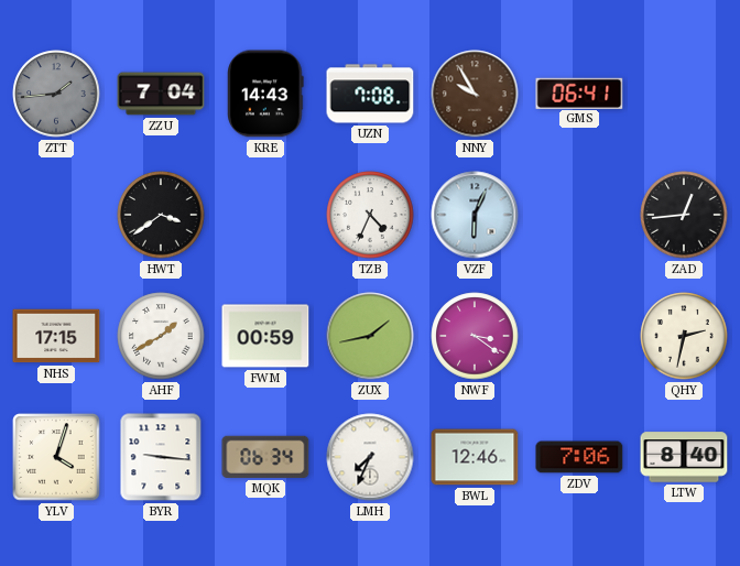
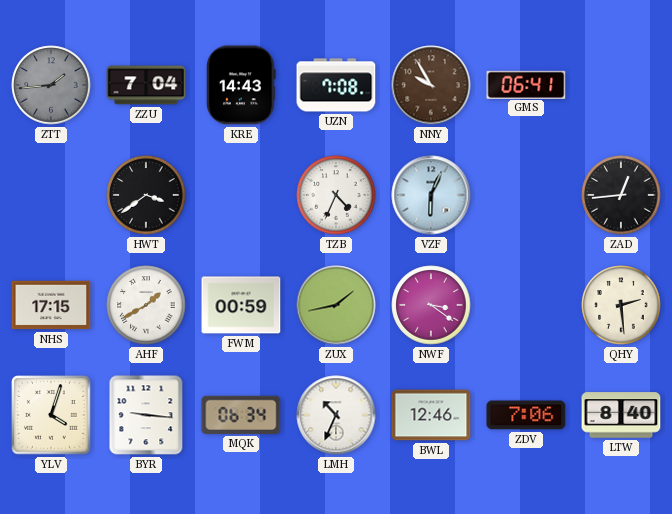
QHY: 2:32 -> 2:29
LMH: 7:34 -> 10:34
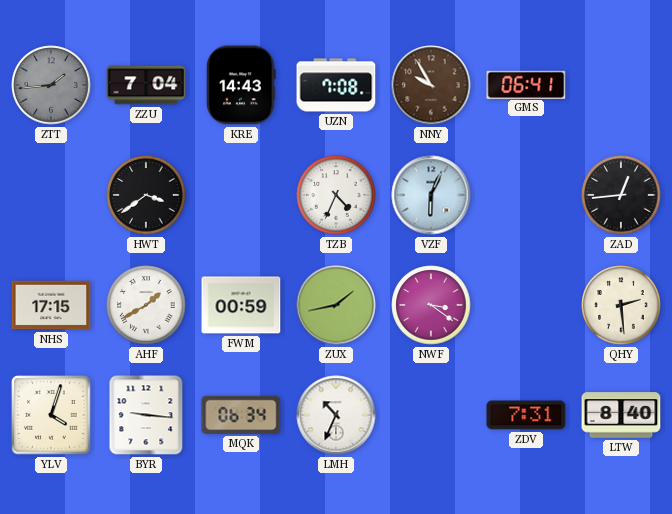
BWL: 12:46 -> none
ZDV: 7:06 -> 7:31
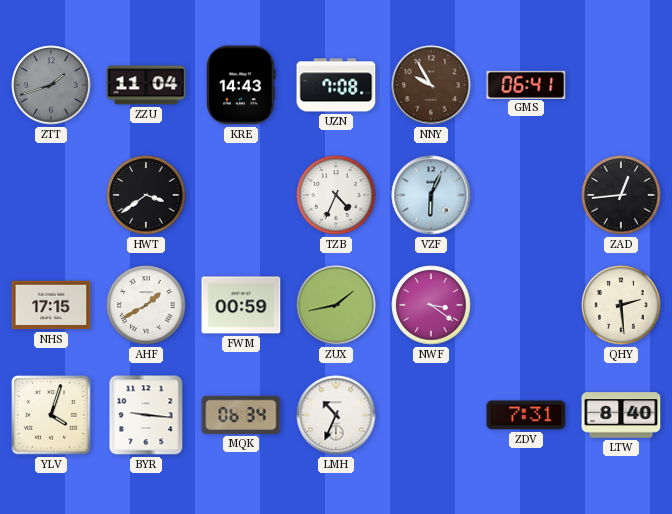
ZTT: 1:44 -> 1:42
ZZU: 7:04 -> 11:04
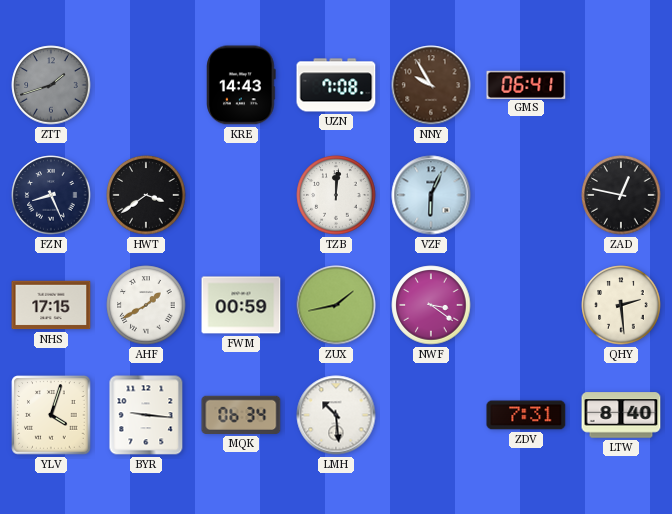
ZZU: 11:04 -> none
FZN: none -> 8:26
TZB: 4:34 -> 12:01
ZAD: 12:44 -> 12:47
LMH: 10:34 -> 10:29
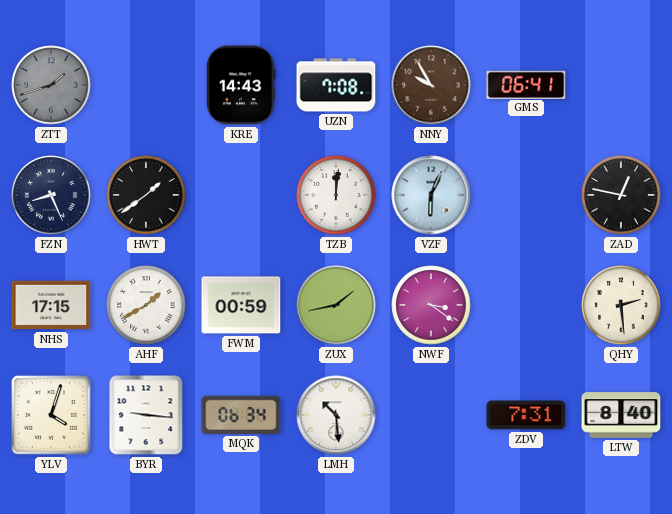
HWT: 3:39 -> 1:39
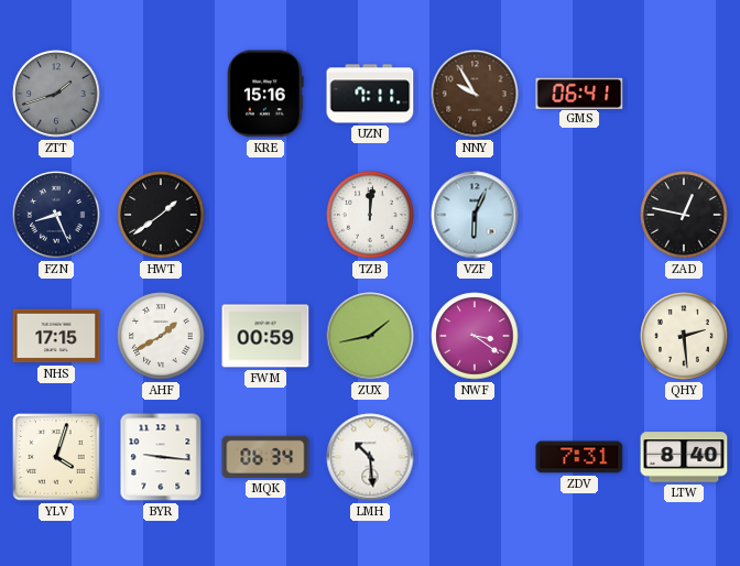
KRE: 14:43 -> 15:16
UZN: 7:08 -> 7:11
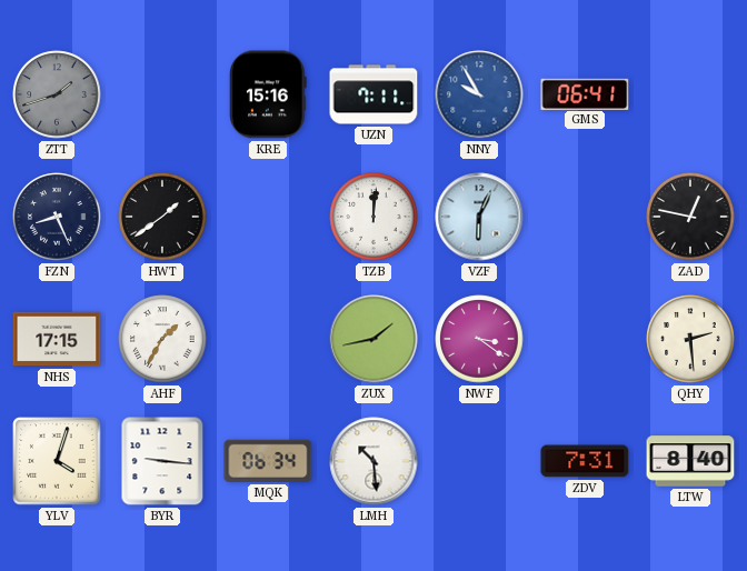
NNY dial: brown -> blue
AHF: 1:40 -> 1:35
FWM: 00:59 -> none
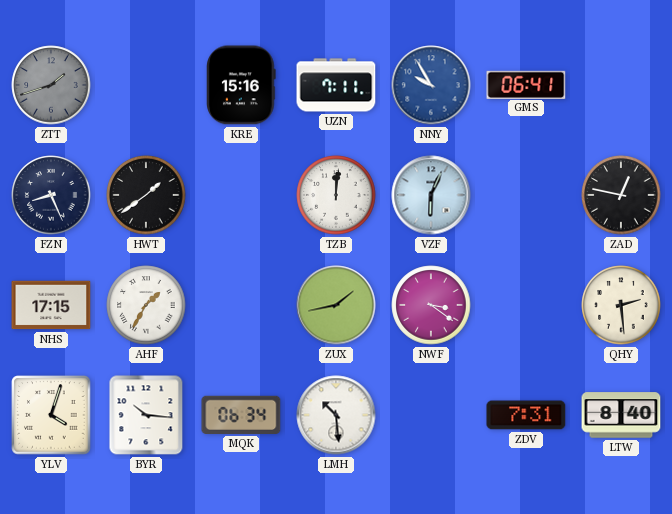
BYR: 9:16 -> 10:16
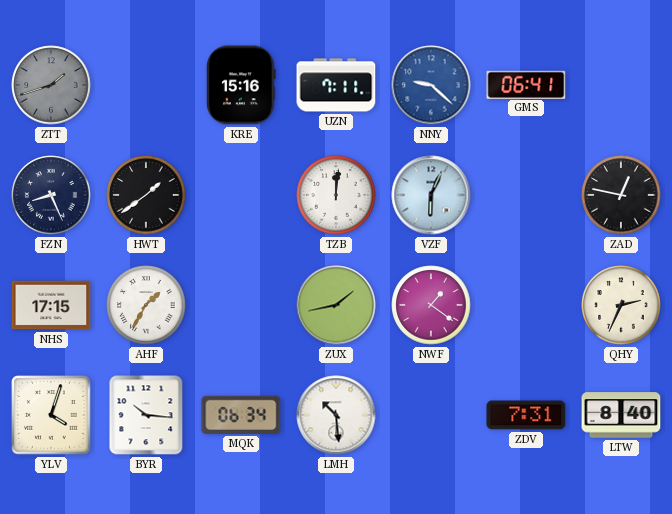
NNY: 9:55 -> 9:22
NWF: 3:21 -> 1:21
QHY: 2:29 -> 2:34
